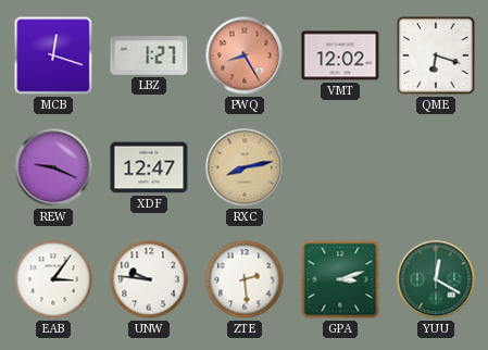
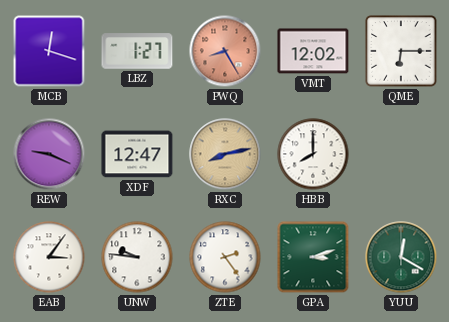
QME: 6:18 -> 6:15
HBB: none -> 8:00
ZTE: 2:29 -> 2:24
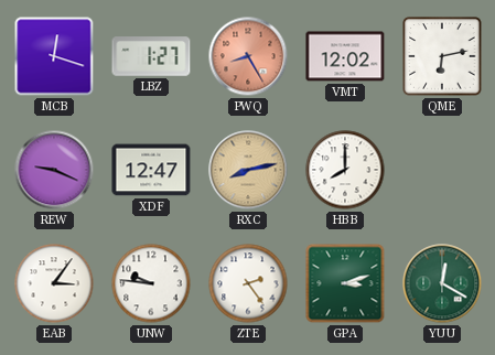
QME: 6:15 -> 6:13
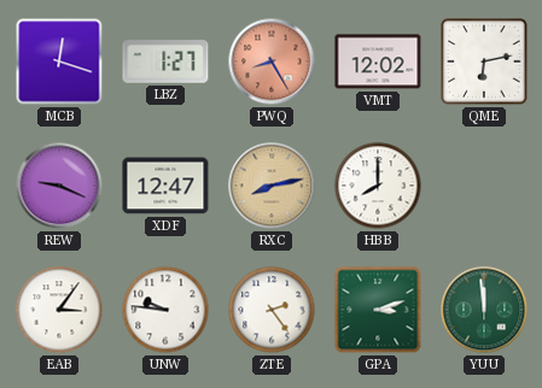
YUU: 12:20 -> 11:59
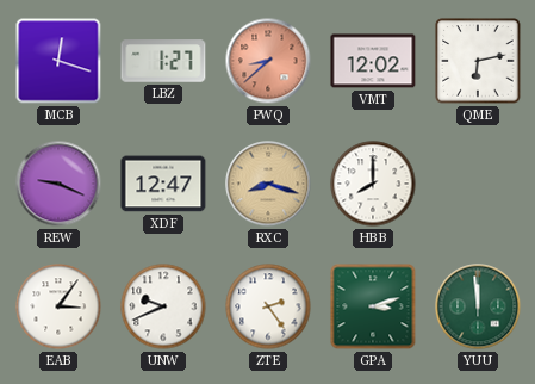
PWQ: 8:25 -> 8:38
RXC: 8:13 -> 8:18
UNW: 9:46 -> 9:41
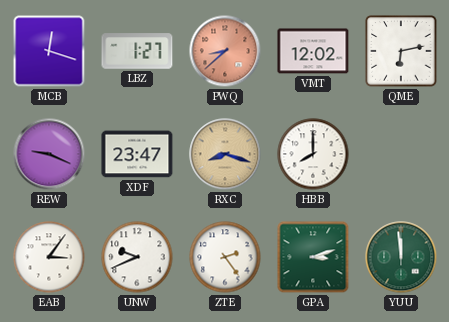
XDF: 12:47 -> 23:47
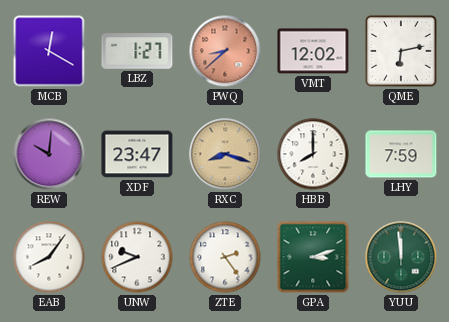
MCB: 12:18 -> 12:20
REW: 9:19 -> 10:01
LHY: none -> 7:59
EAB: 3:06 -> 8:06
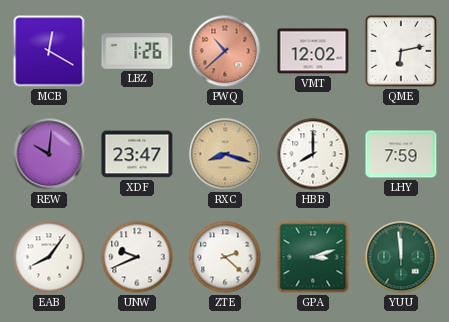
LBZ: 1:27 -> 1:26
PWQ: 8:38 -> 10:38
ZTE: 2:24 -> 2:22
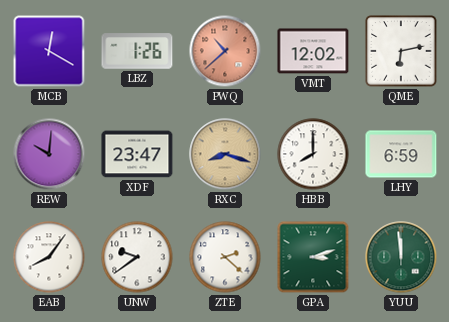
LHY: 7:59 -> 6:59
UNW: 9:41 -> 9:39
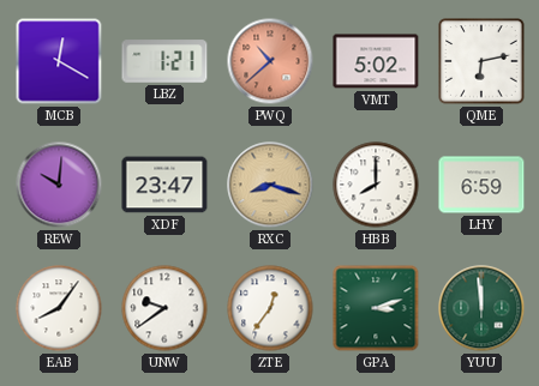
LBZ: 1:26 -> 1:21
VMT: 12:02 -> 5:02
ZTE: 2:22 -> 12:36
